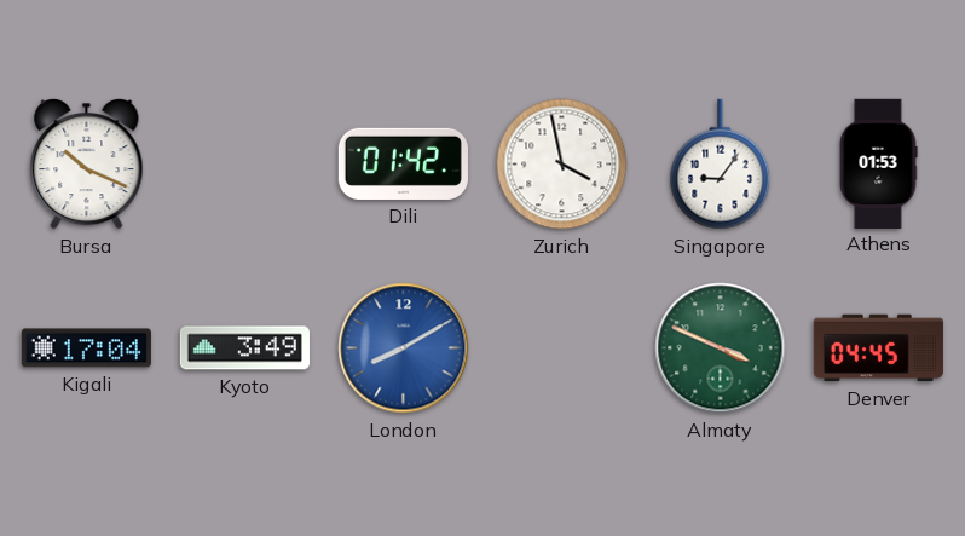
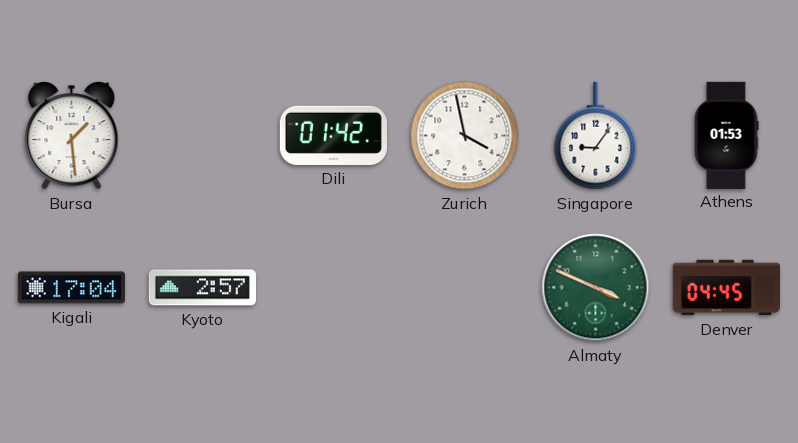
Bursa: 10:19 -> 1:29
Kyoto: 3:49 -> 2:57
London: 8:10 -> none
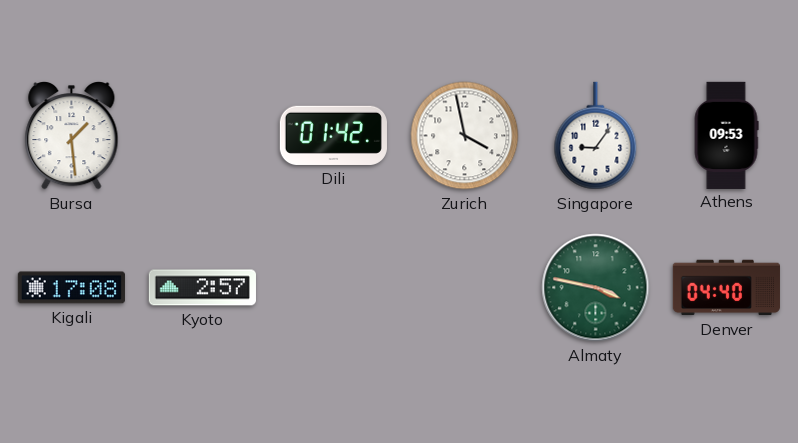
Athens: 01:53 -> 09:53
Kigali: 17:04 -> 17:08
Almaty: 3:49 -> 3:47
Denver: 04:45 -> 04:40
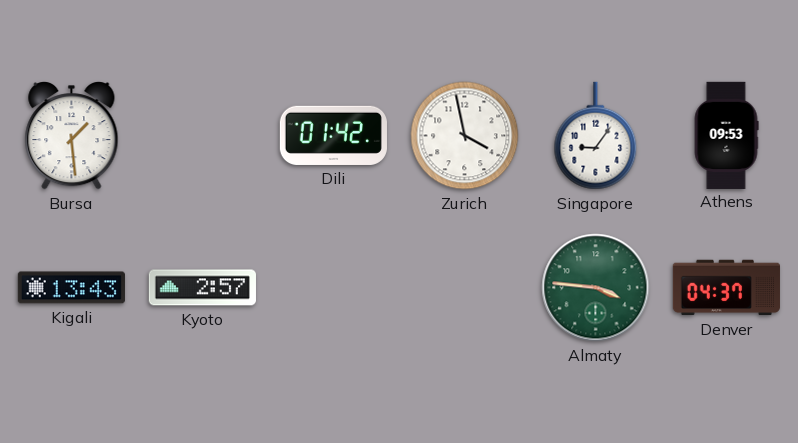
Kigali: 17:08 -> 13:43
Almaty: 3:47 -> 3:46
Denver: 04:40 -> 04:37
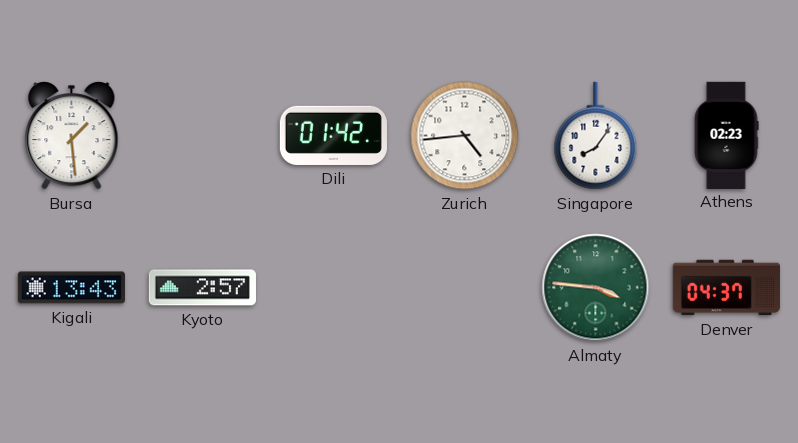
Zurich: 3:58 -> 4:44
Singapore: 9:06 -> 8:06
Athens: 09:53 -> 02:23
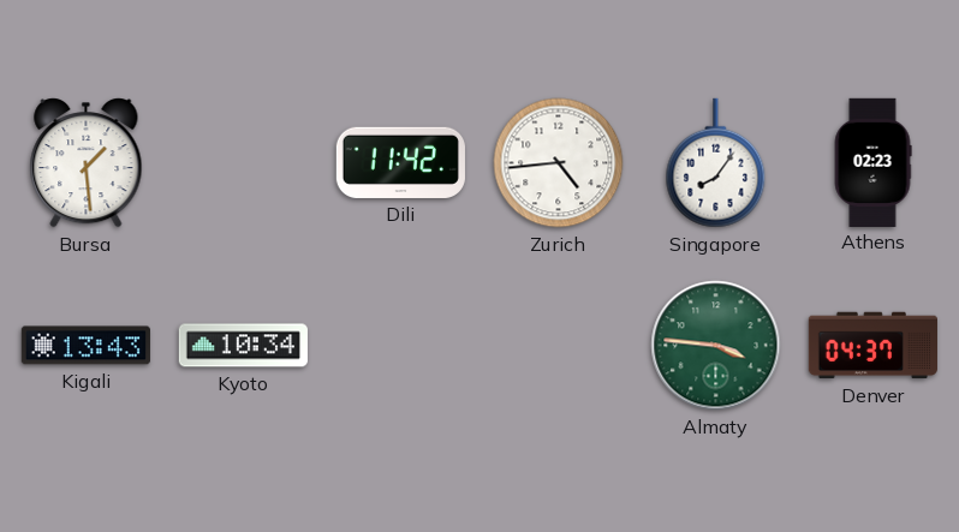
Dili: 01:42 -> 11:42
Kyoto: 2:57 -> 10:34
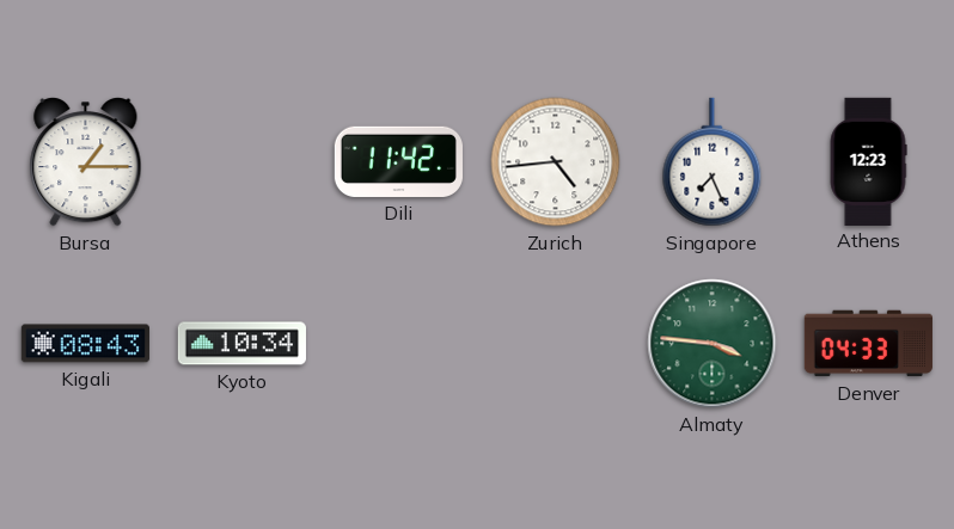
Bursa: 1:29 -> 1:15
Singapore: 8:06 -> 7:26
Athens: 02:23 -> 12:23
Kigali: 13:43 -> 08:43
Denver: 04:37 -> 04:33
